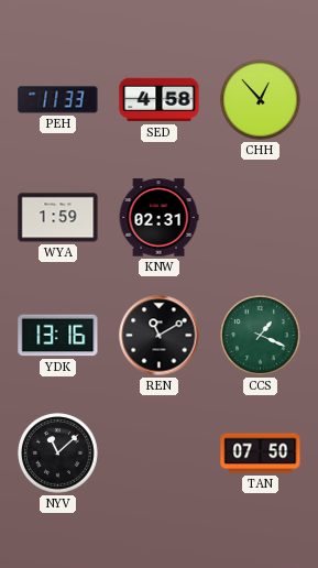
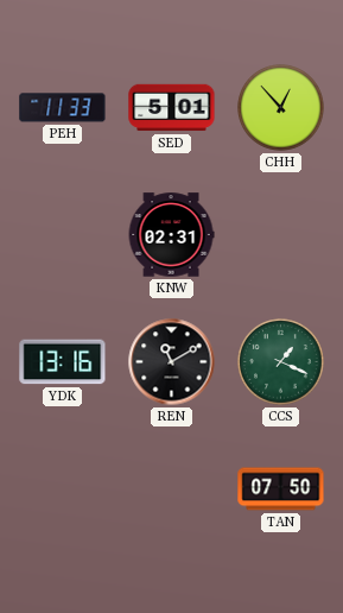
SED: 4:58 -> 5:01
WYA: 1:59 -> none
NYV: 11:08 -> none
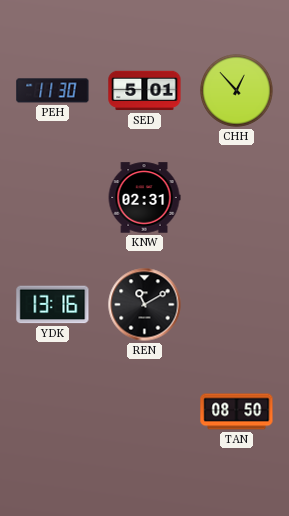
PEH: 11:33 -> 11:30
CCS: 1:19 -> none
TAN: 07:50 -> 08:50
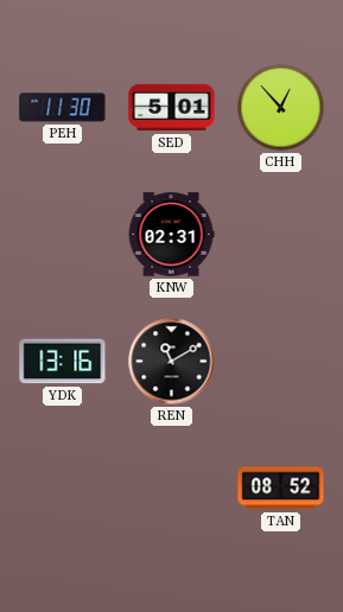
TAN: 08:50 -> 08:52
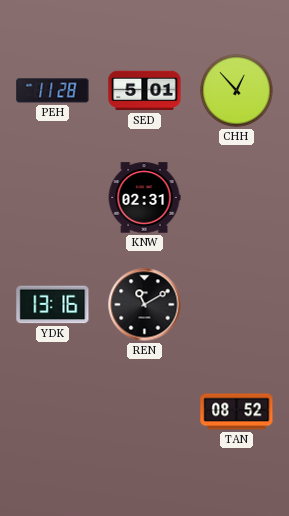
PEH: 11:30 -> 11:28
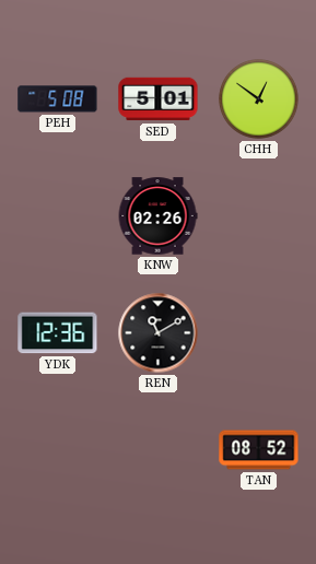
PEH: 11:28 -> 5:08
CHH: 12:53 -> 12:51
KNW: 02:31 -> 02:26
YDK: 13:16 -> 12:36
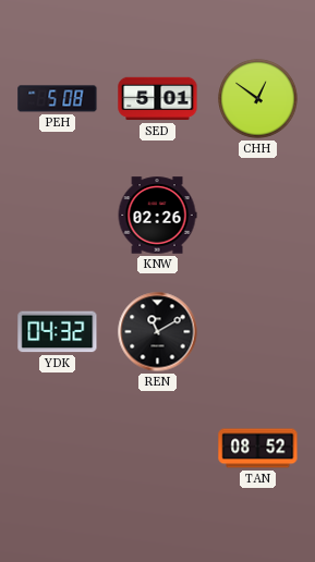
YDK: 12:36 -> 04:32
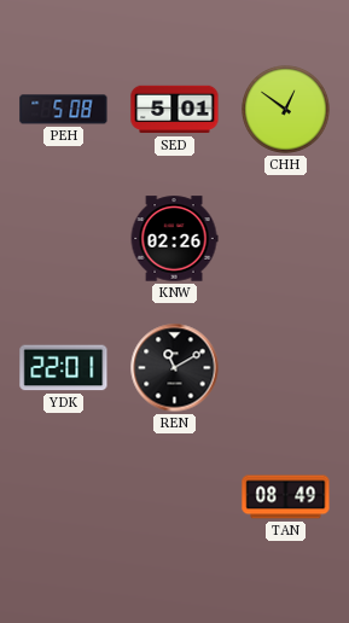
YDK: 04:32 -> 22:01
TAN: 08:52 -> 08:49
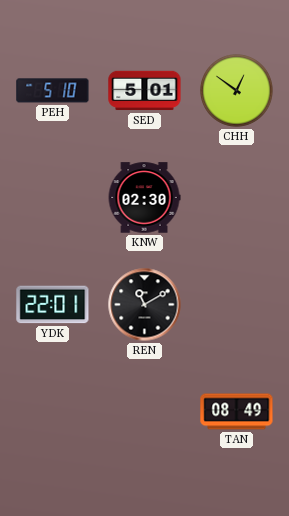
PEH: 5:08 -> 5:10
KNW: 02:26 -> 02:30
